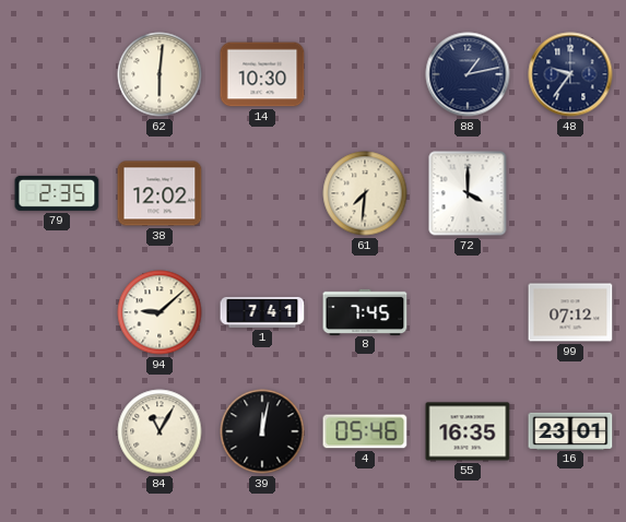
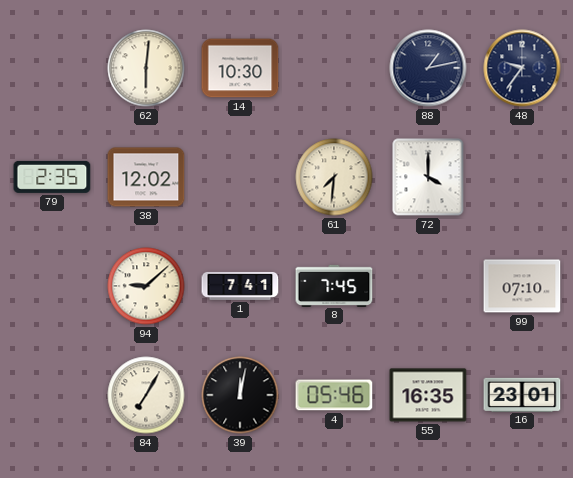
99: 07:12 -> 07:10
84: 11:05 -> 7:05
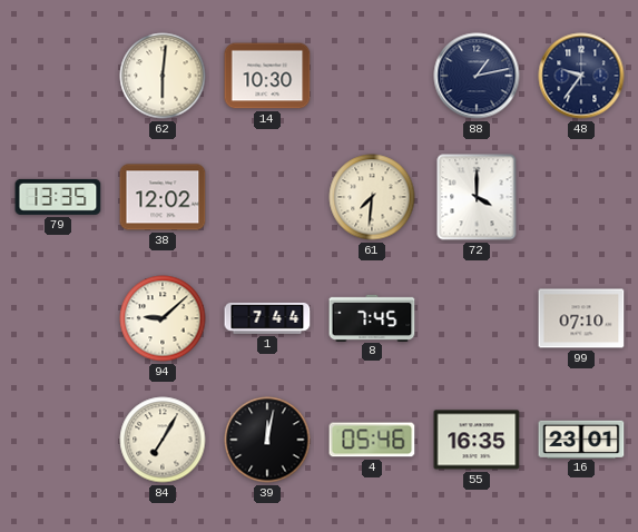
79: 2:35 -> 13:35
1: 7:41 -> 7:44
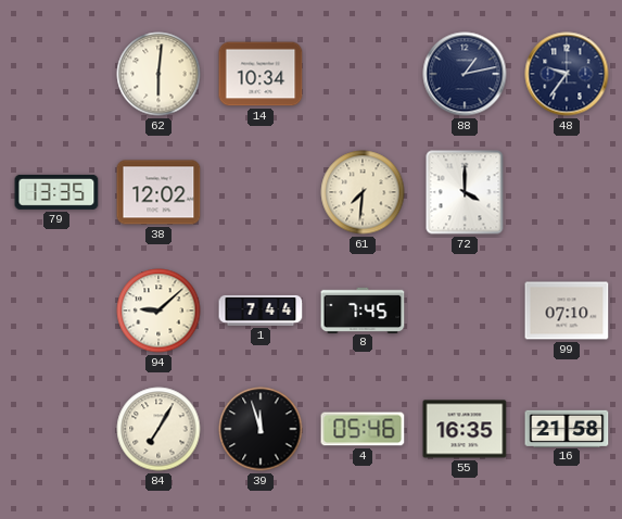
14: 10:30 -> 10:34
39: 12:02 -> 11:57
16: 23:01 -> 21:58
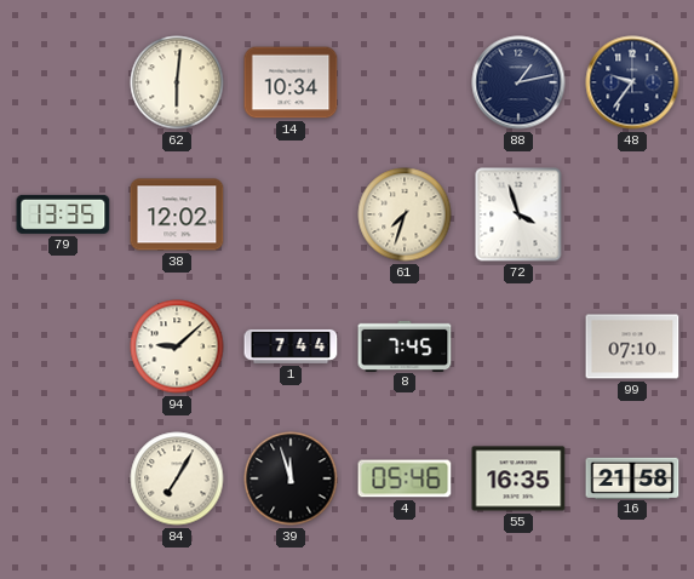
61: 7:31 -> 7:33
72: 4:00 -> 3:57
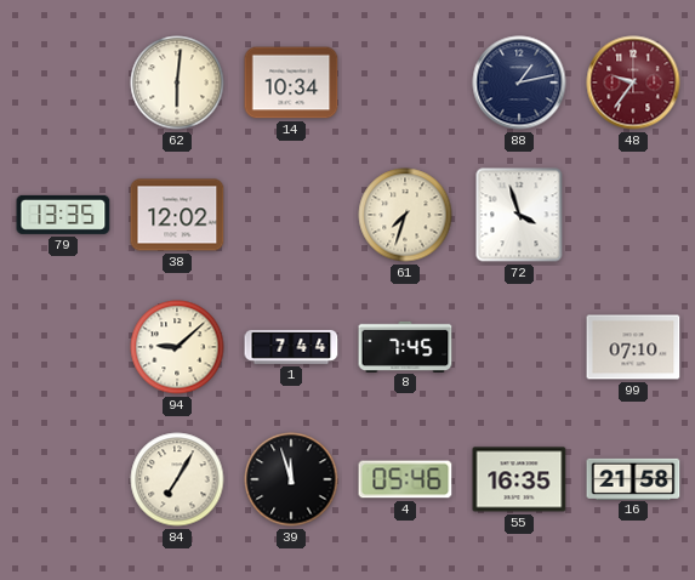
48 dial: navy -> burgundy
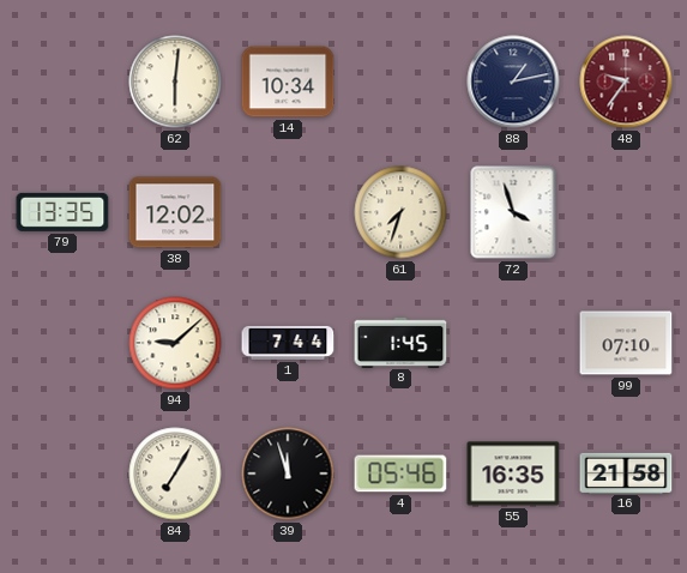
8: 7:45 -> 1:45
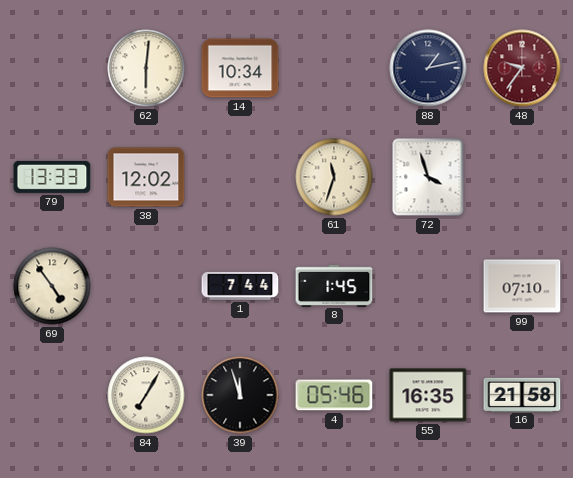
79: 13:35 -> 13:33
61: 7:33 -> 11:33
69: none -> 4:54
94: 9:08 -> none
